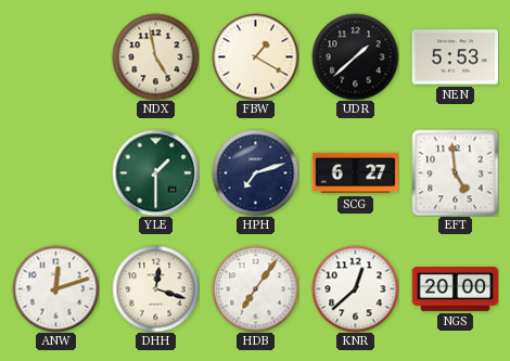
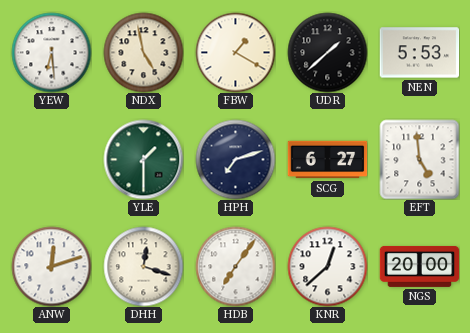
YEW: none -> 6:29
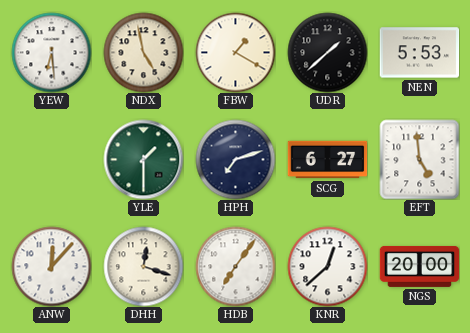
ANW: 12:12 -> 12:07
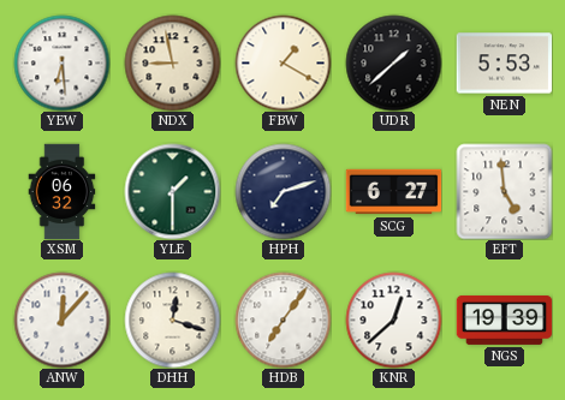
NDX: 4:58 -> 8:58
XSM: none -> 06:32
NGS: 20:00 -> 19:39
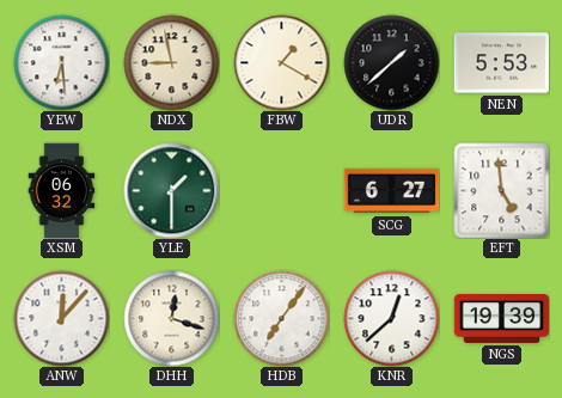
HPH: 7:12 -> none
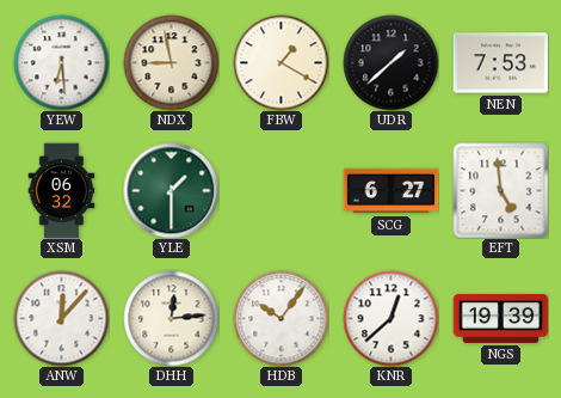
NEN: 5:53 -> 7:53
DHH: 12:18 -> 12:14
HDB: 7:06 -> 10:06
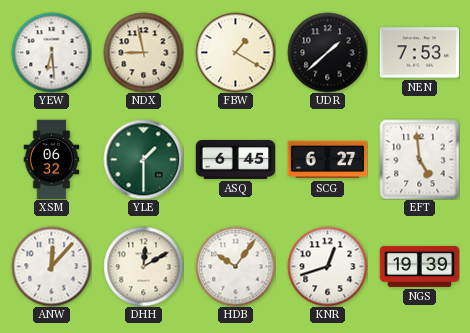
ASQ: none -> 6:45
DHH: 12:14 -> 12:10
KNR: 12:38 -> 12:42
